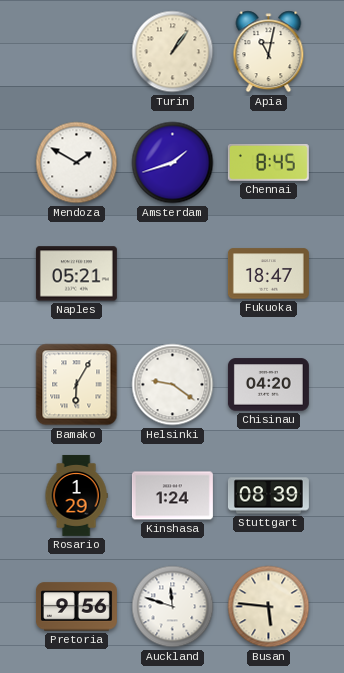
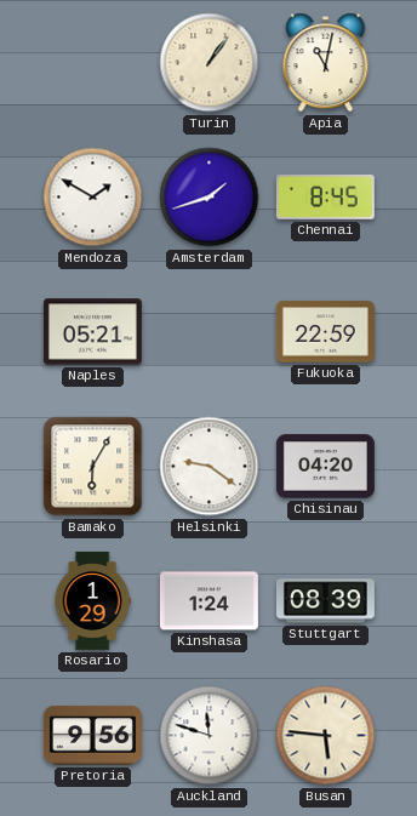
Fukuoka: 18:47 -> 22:59
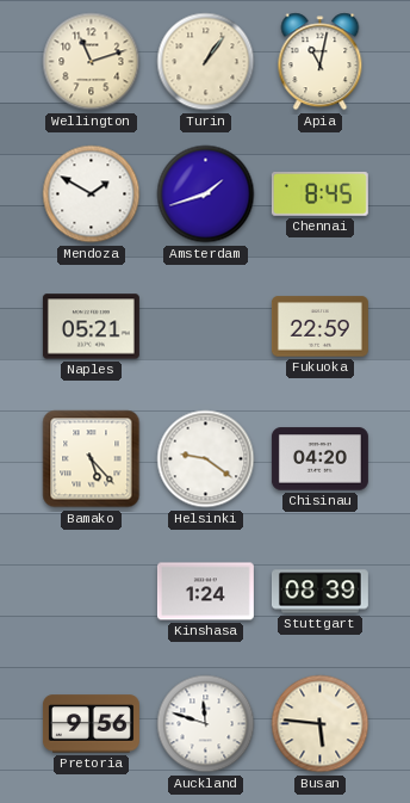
Wellington: none -> 11:12
Bamako: 6:05 -> 5:23
Rosario: 1:29 -> none
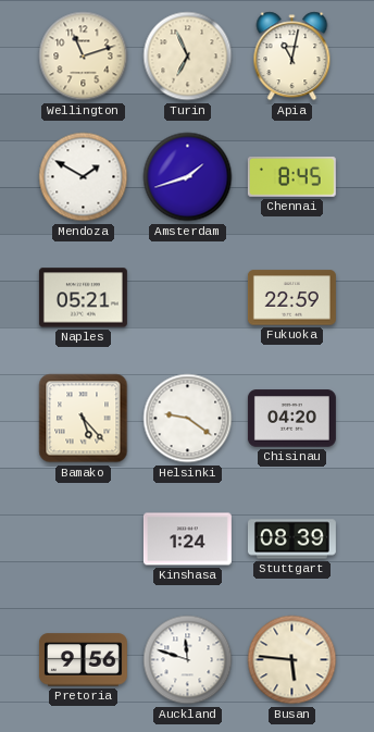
Turin: 1:06 -> 6:56
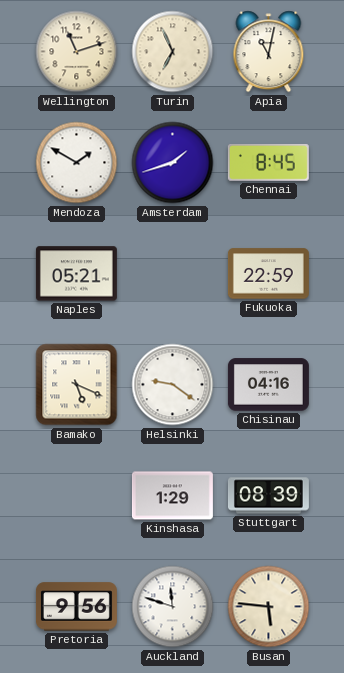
Bamako: 5:23 -> 5:19
Chisinau: 04:20 -> 04:16
Kinshasa: 1:24 -> 1:29
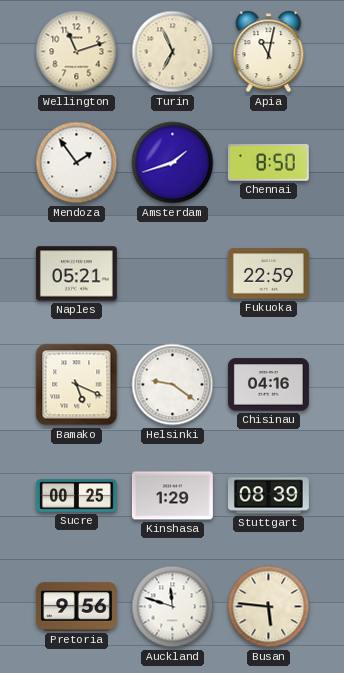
Mendoza: 1:50 -> 1:54
Chennai: 8:45 -> 8:50
Sucre: none -> 00:25
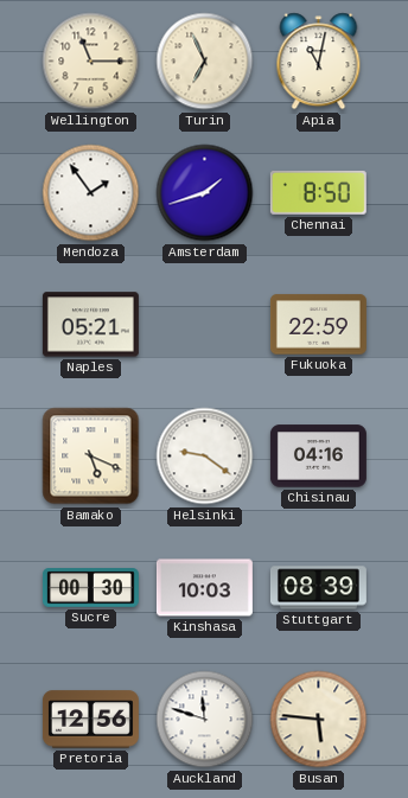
Wellington: 11:12 -> 11:15
Sucre: 00:25 -> 00:30
Kinshasa: 1:29 -> 10:03
Pretoria: 9:56 -> 12:56
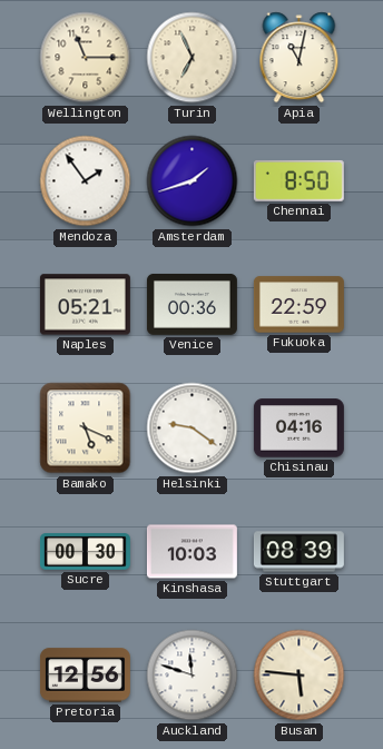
Venice: none -> 00:36
